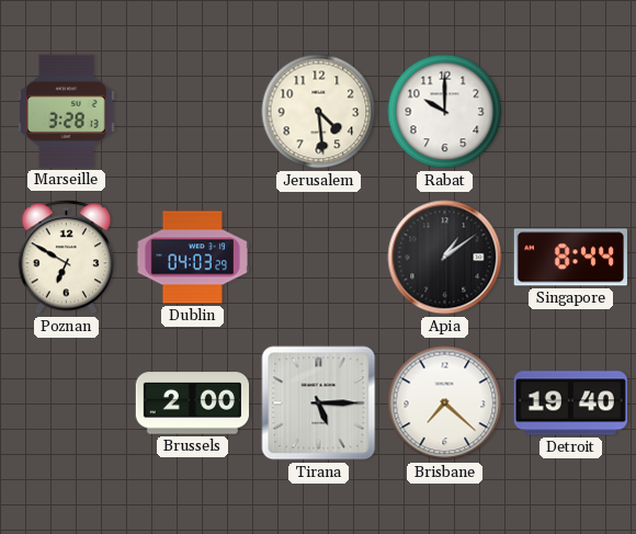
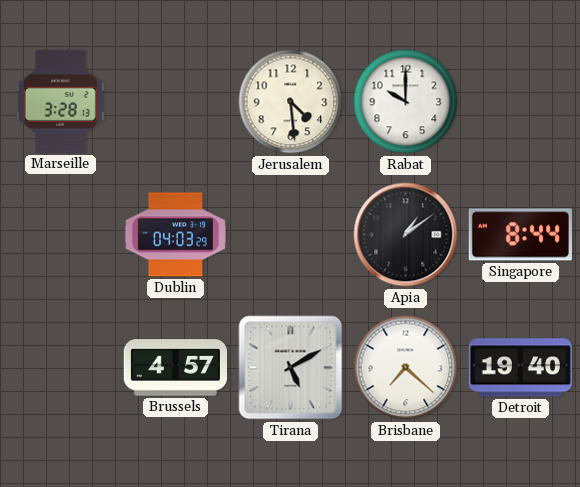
Poznan: 6:50 -> none
Brussels: 2:00 -> 4:57
Tirana: 5:15 -> 5:10
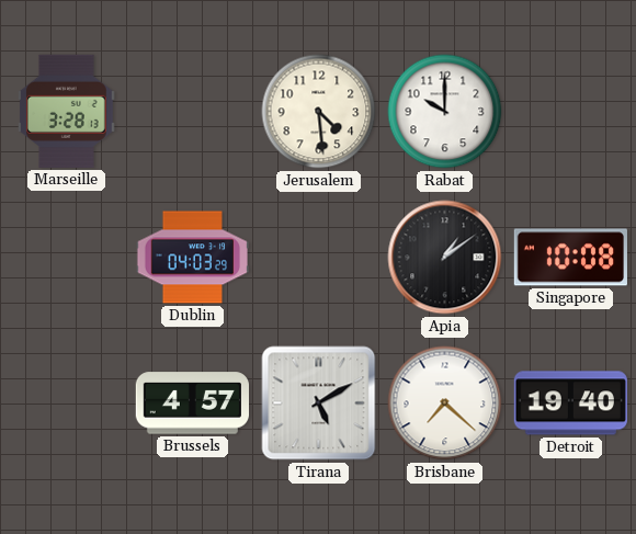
Singapore: 8:44 -> 10:08
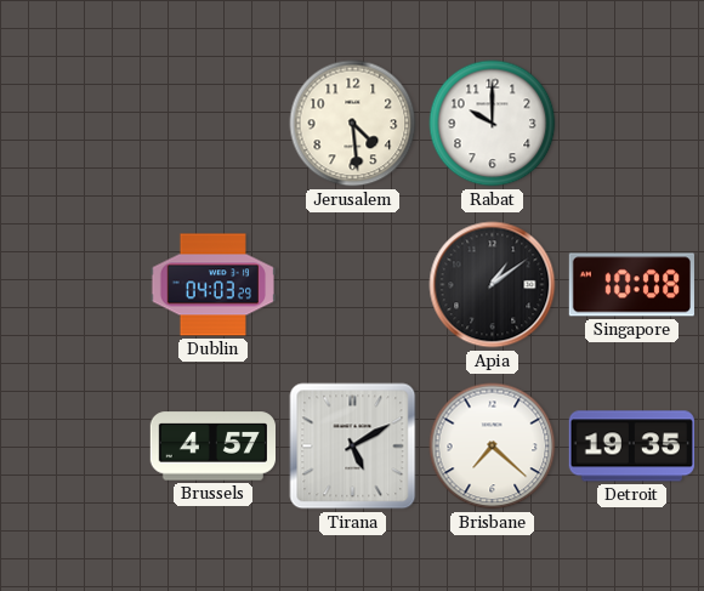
Marseille: 3:28 -> none
Detroit: 19:40 -> 19:35
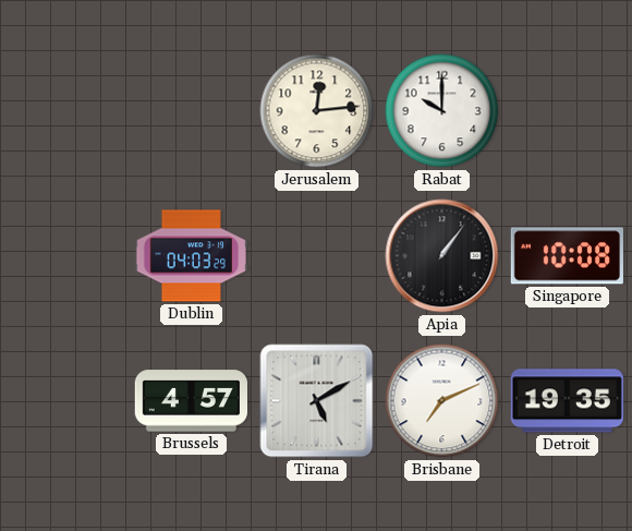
Jerusalem: 4:29 -> 12:14
Apia: 1:09 -> 1:06
Brisbane: 7:22 -> 7:11
